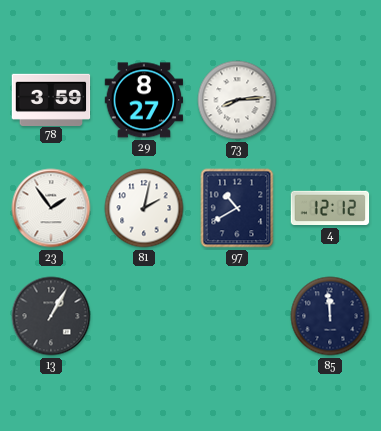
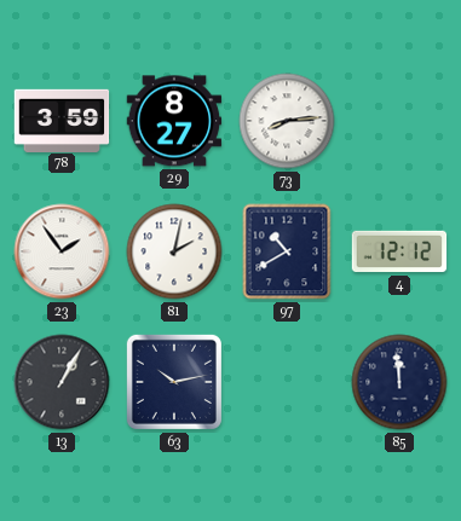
63: none -> 10:13
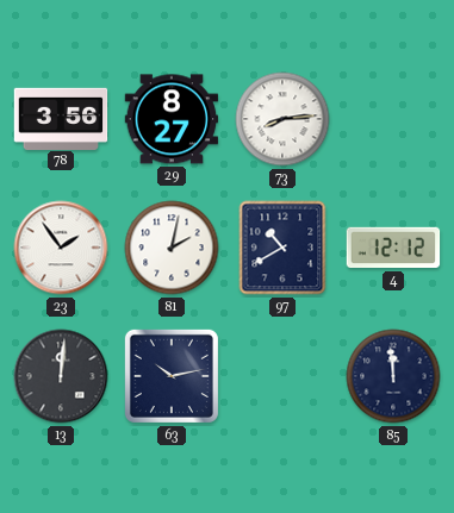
78: 3:59 -> 3:56
13: 1:05 -> 12:01
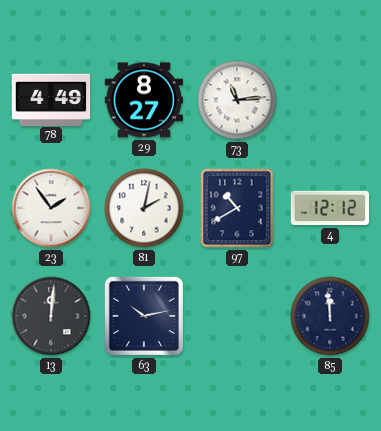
78: 3:56 -> 4:49
73: 8:14 -> 11:14
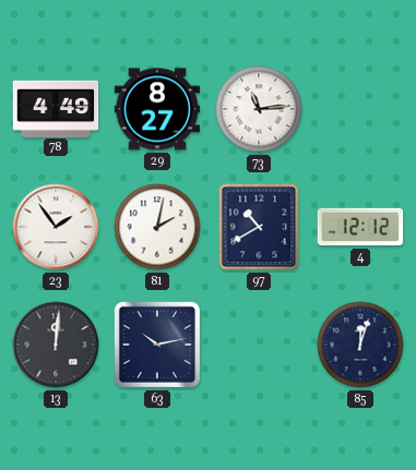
85: 11:59 -> 12:03
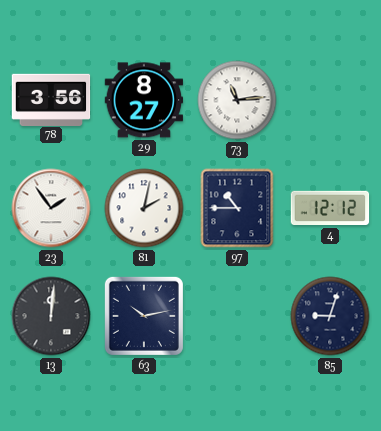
78: 4:49 -> 3:56
97: 10:40 -> 10:45
85: 12:03 -> 9:03
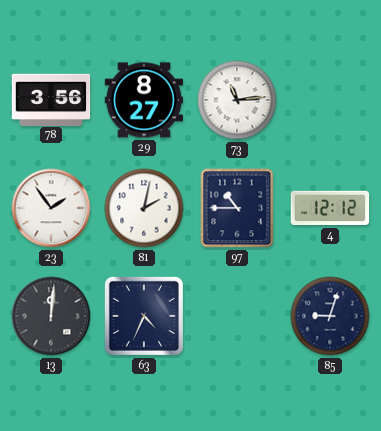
63: 10:13 -> 4:34
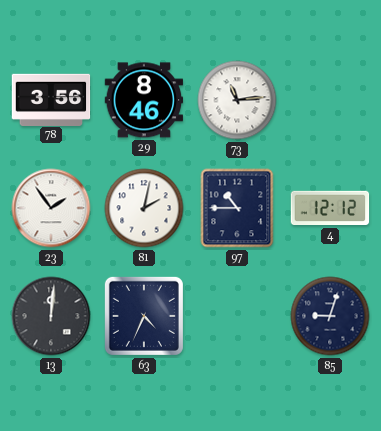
29: 8:27 -> 8:46
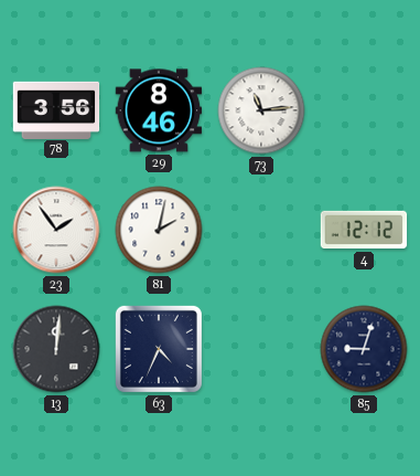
97: 10:45 -> none
